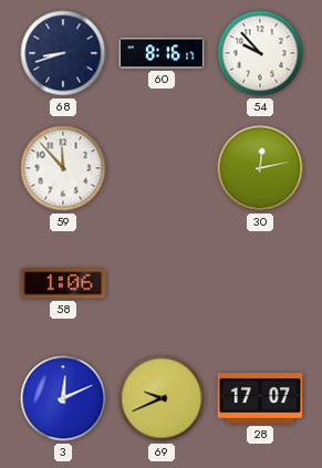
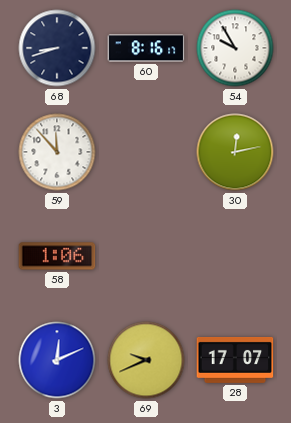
54: 9:53 -> 9:55
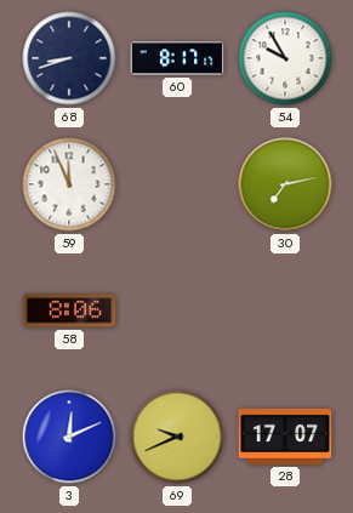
60: 8:16 -> 8:17
59: 11:53 -> 11:56
30: 12:13 -> 7:13
58: 1:06 -> 8:06
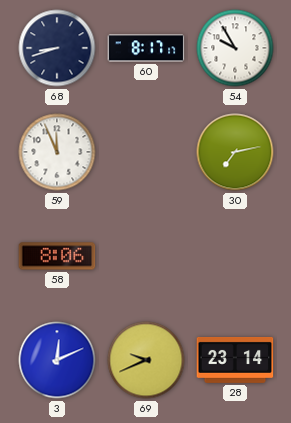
28: 17:07 -> 23:14
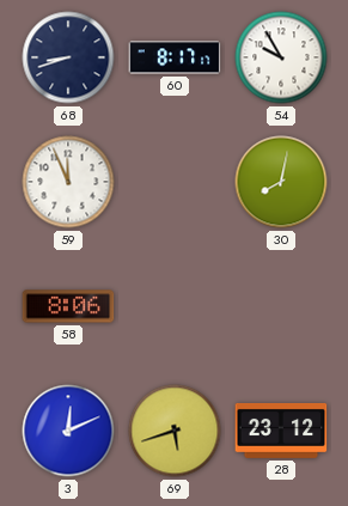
30: 7:13 -> 8:02
69: 9:41 -> 5:42
28: 23:14 -> 23:12
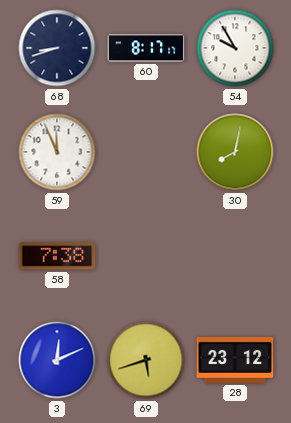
58: 8:06 -> 7:38
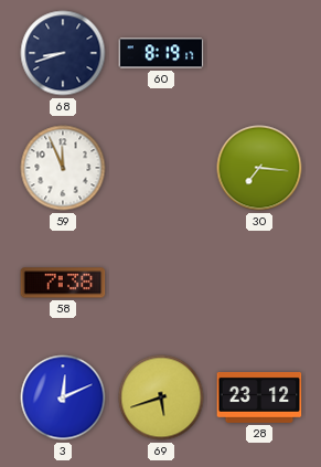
60: 8:17 -> 8:19
54: 9:55 -> none
30: 8:02 -> 7:16
